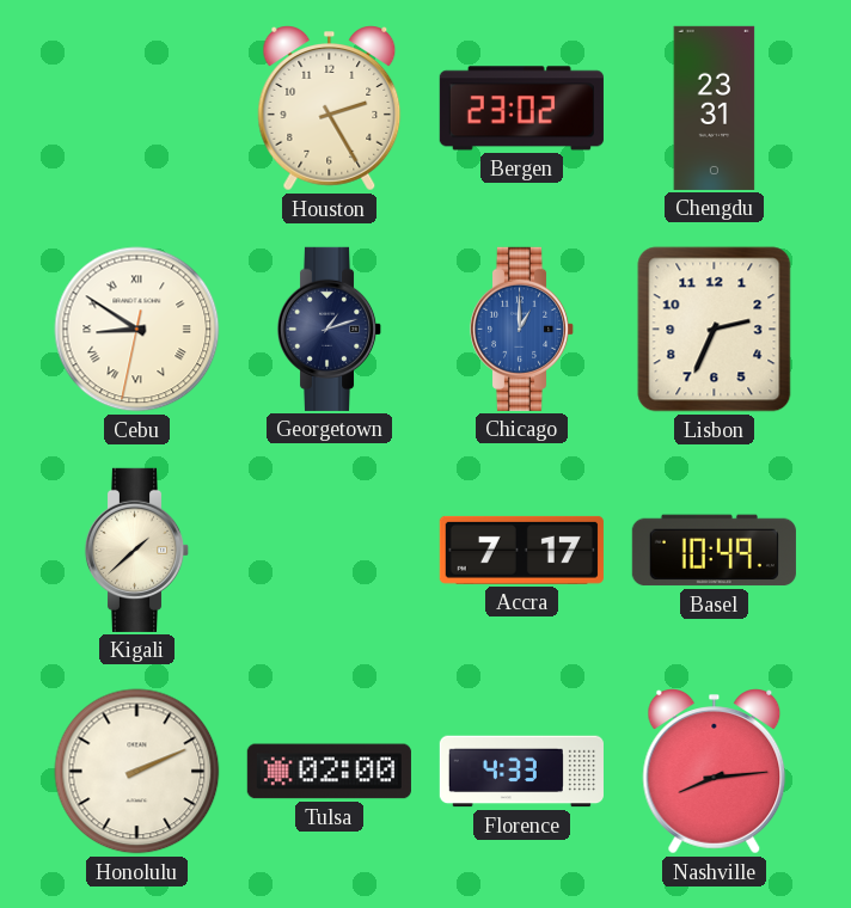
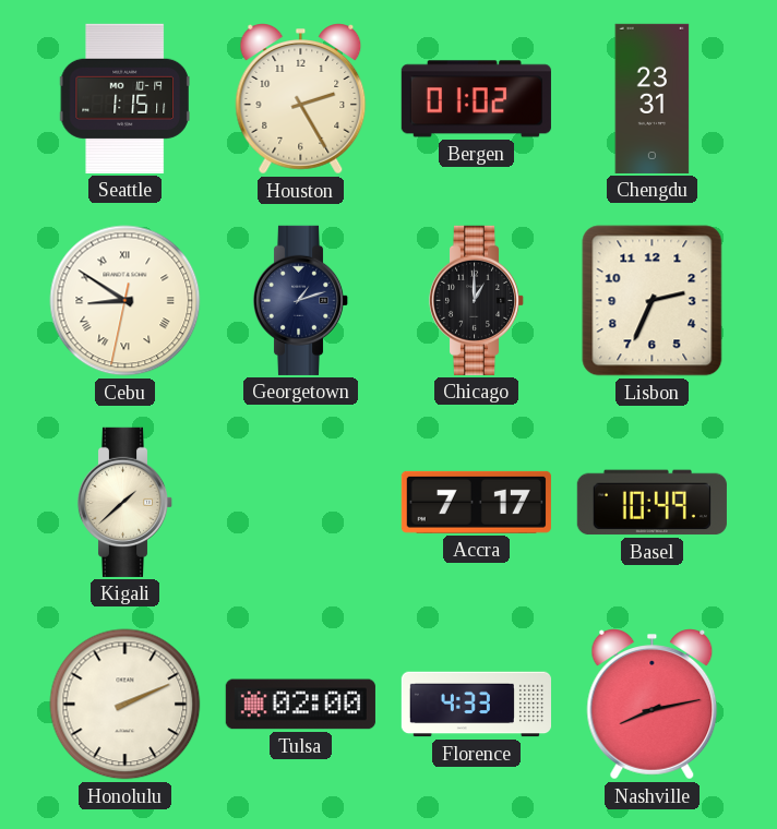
Seattle: none -> 1:15
Bergen: 23:02 -> 01:02
Chicago dial: blue -> black
Nashville: 8:14 -> 8:13
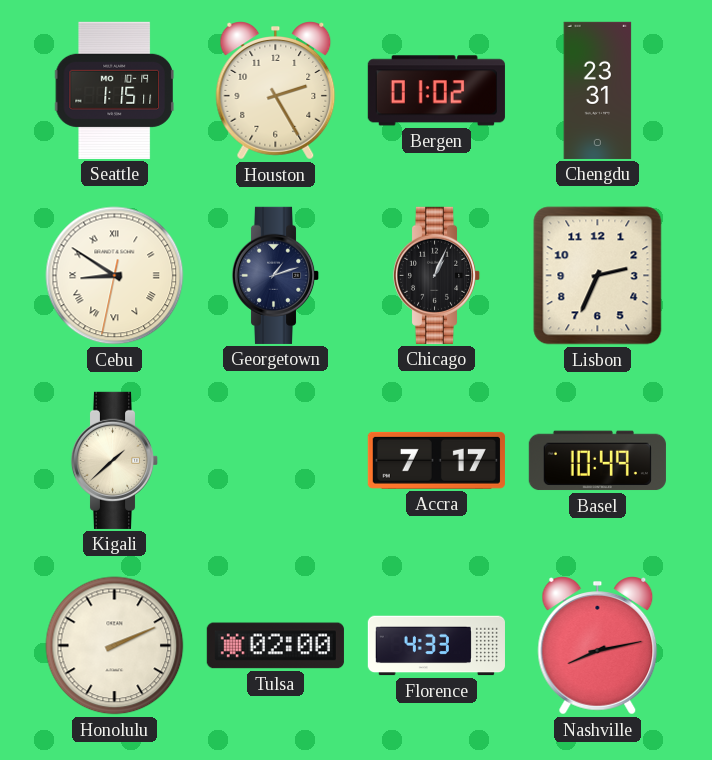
Chicago: 1:00 -> 1:04
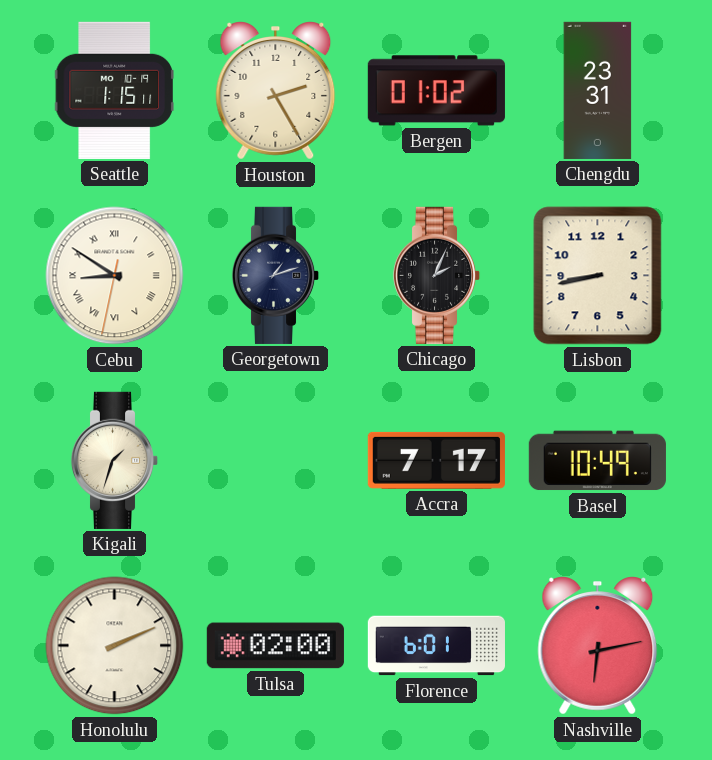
Chicago: 1:04 -> 2:04
Lisbon: 2:34 -> 8:43
Kigali: 1:38 -> 1:33
Florence: 4:33 -> 6:01
Nashville: 8:13 -> 6:13
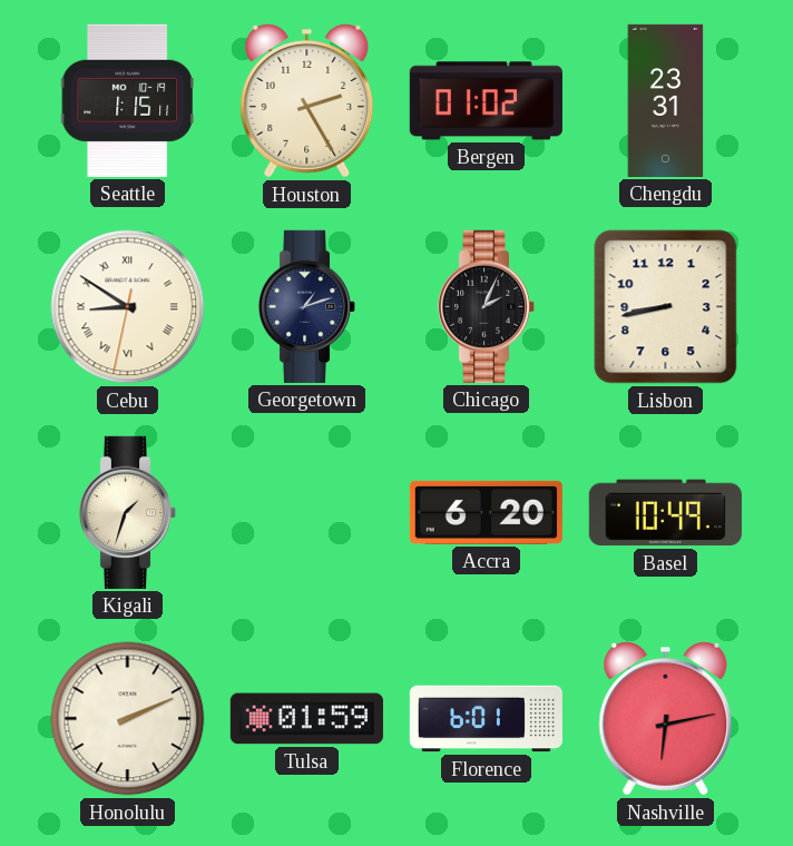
Accra: 7:17 -> 6:20
Tulsa: 02:00 -> 01:59
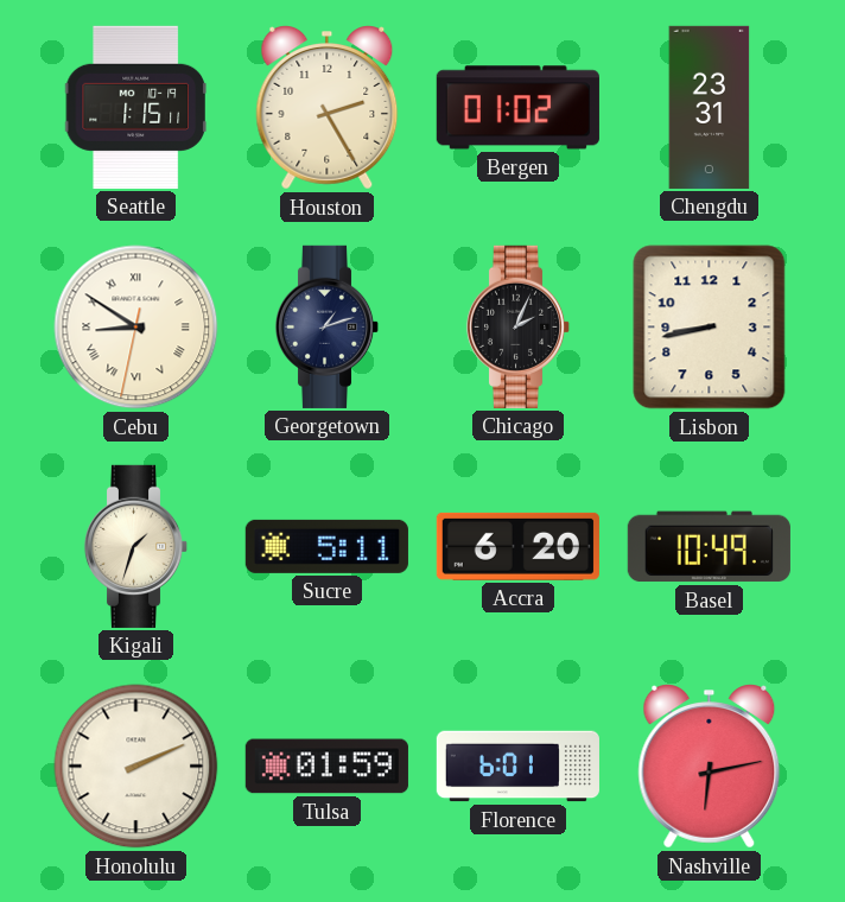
Sucre: none -> 5:11
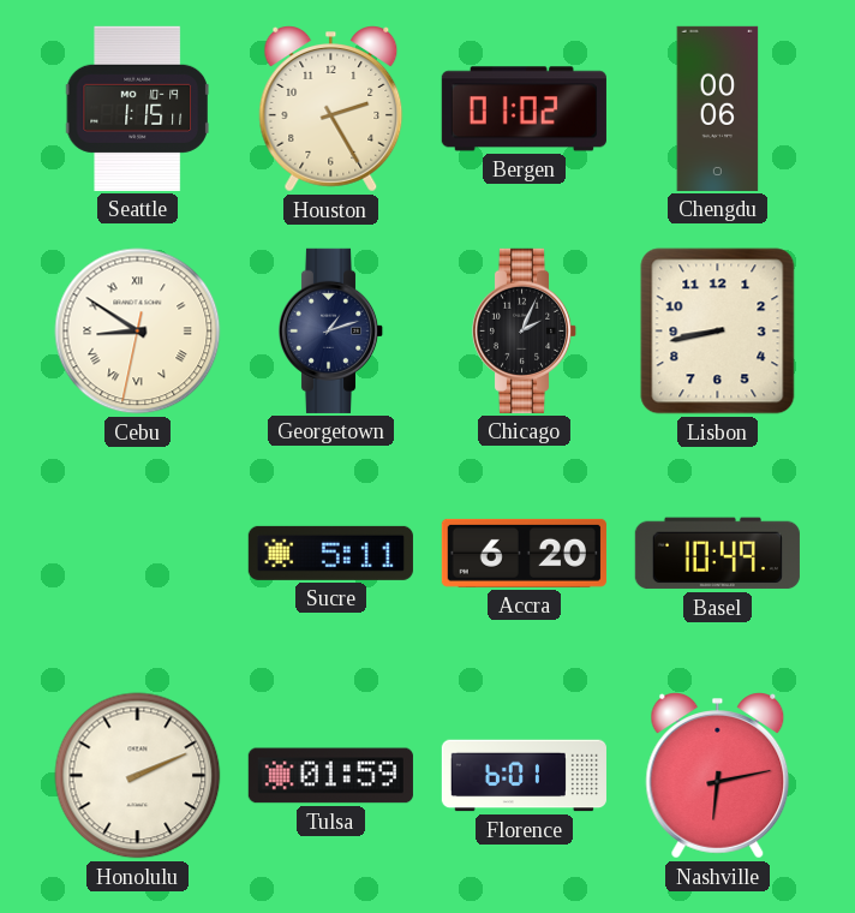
Chengdu: 23:31 -> 00:06
Kigali: 1:33 -> none
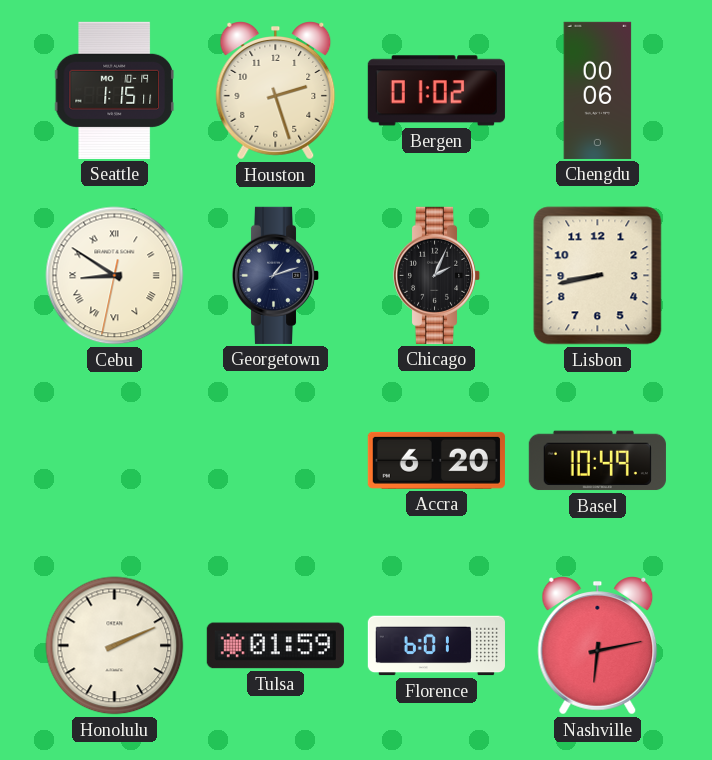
Houston: 2:25 -> 2:27
Sucre: 5:11 -> none
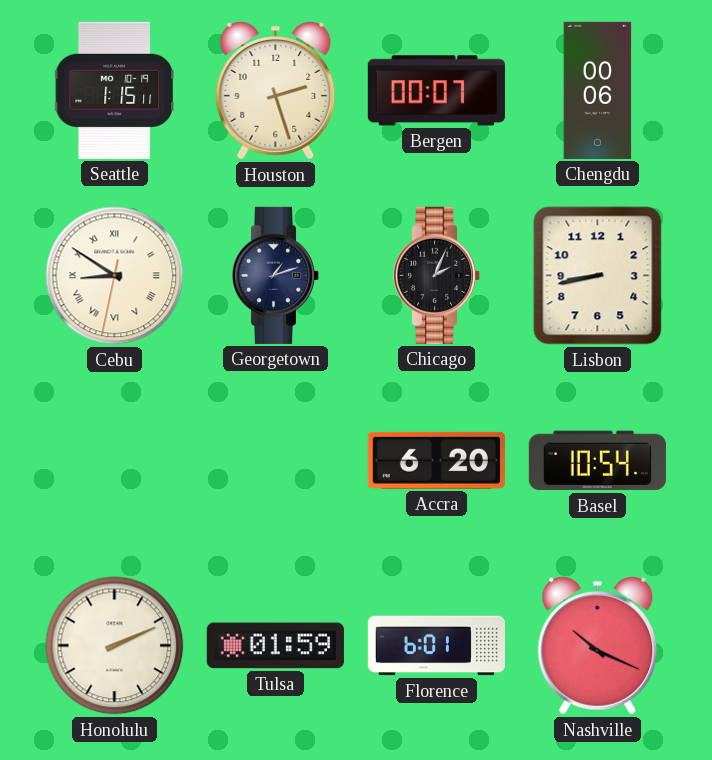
Bergen: 01:02 -> 00:07
Basel: 10:49 -> 10:54
Nashville: 6:13 -> 10:19
